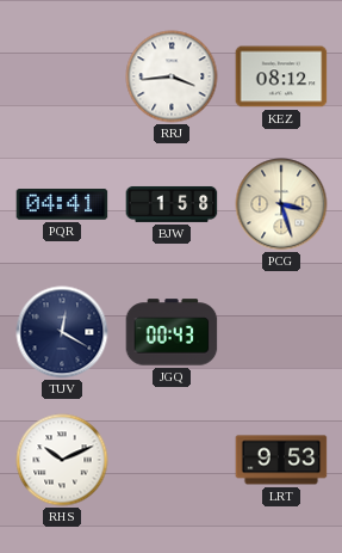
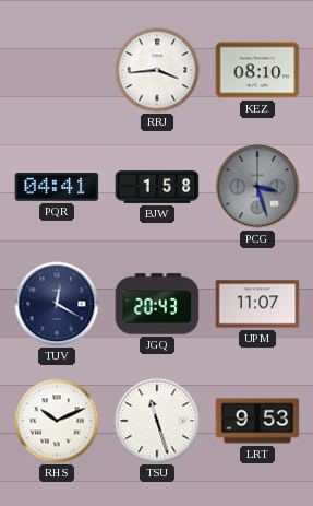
KEZ: 08:12 -> 08:10
PCG dial: cream -> grey
JGQ: 00:43 -> 20:43
UPM: none -> 11:07
TSU: none -> 11:27
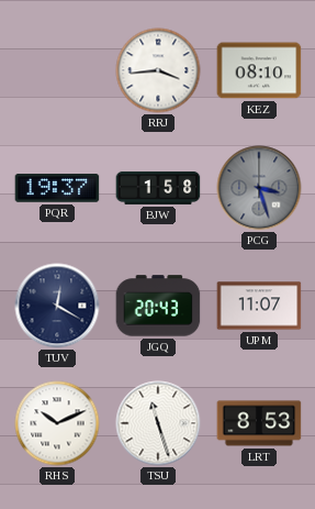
PQR: 04:41 -> 19:37
LRT: 9:53 -> 8:53
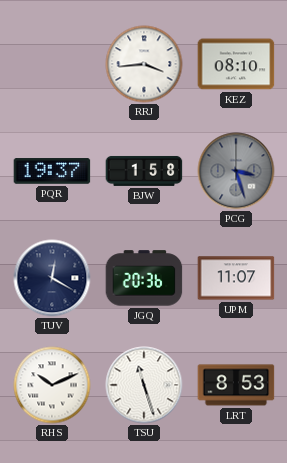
JGQ: 20:43 -> 20:36
